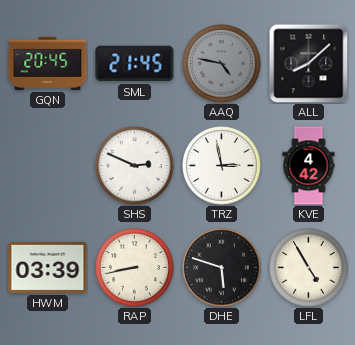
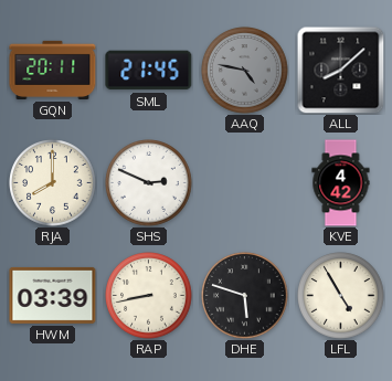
GQN: 20:45 -> 20:11
RJA: none -> 8:00
TRZ: 2:58 -> none
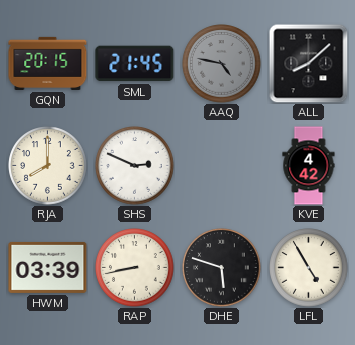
GQN: 20:11 -> 20:15
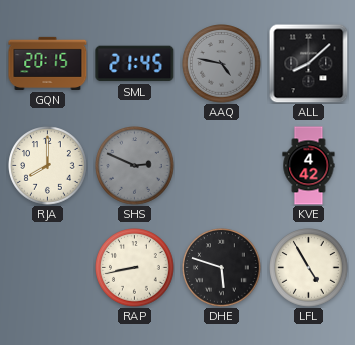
SHS dial: white -> grey
HWM: 03:39 -> none
